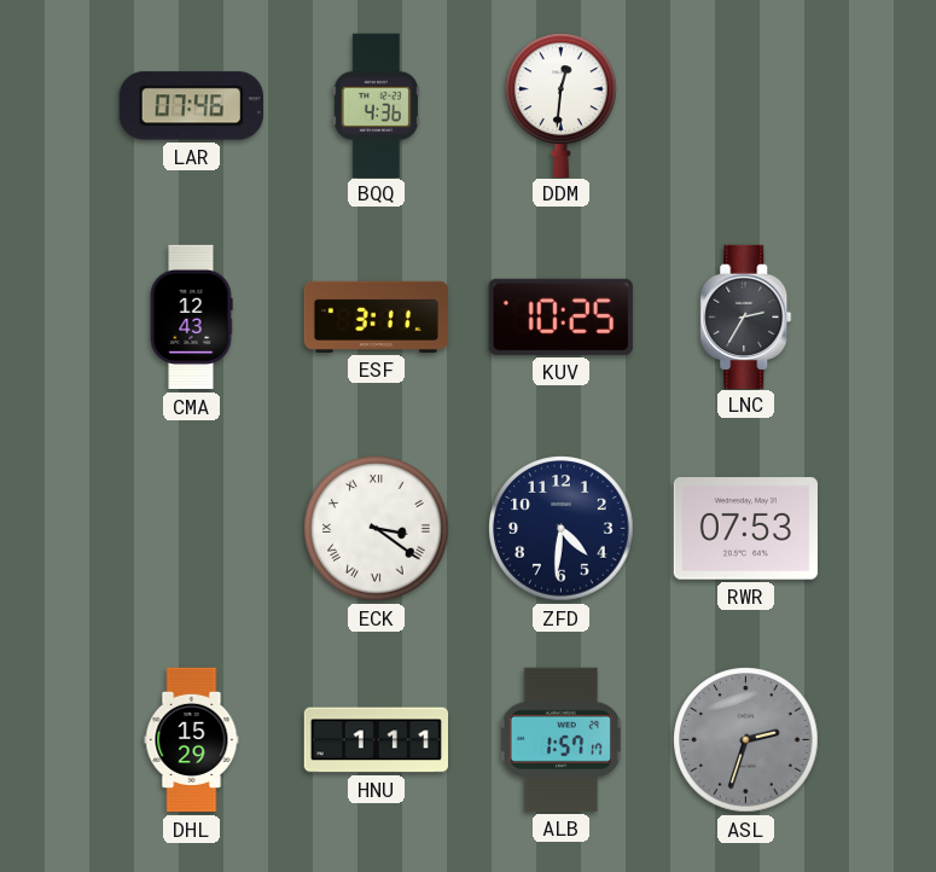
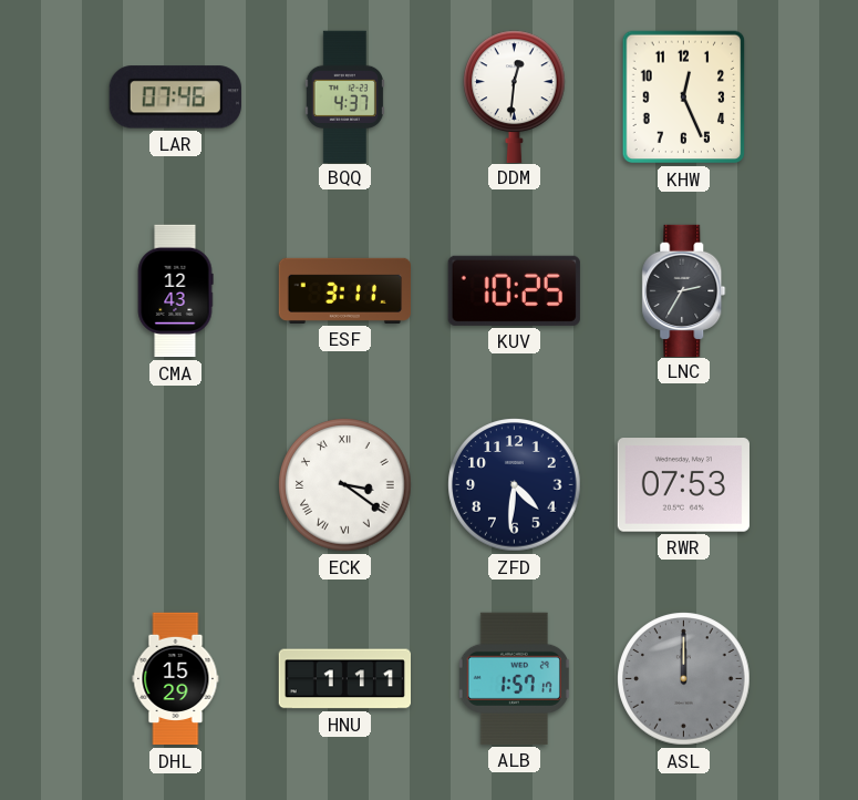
BQQ: 4:36 -> 4:37
KHW: none -> 12:26
ASL: 2:33 -> 12:00
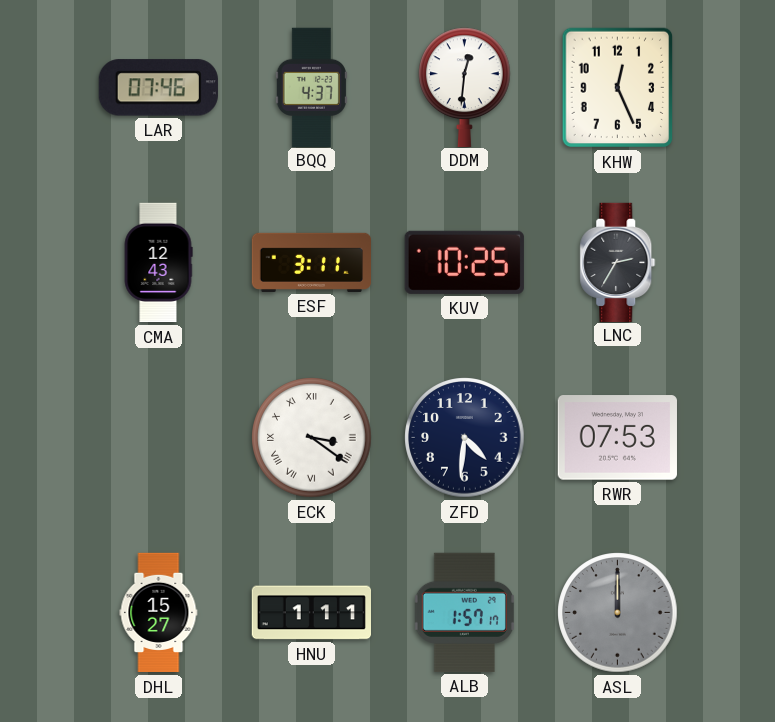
DHL: 15:29 -> 15:27
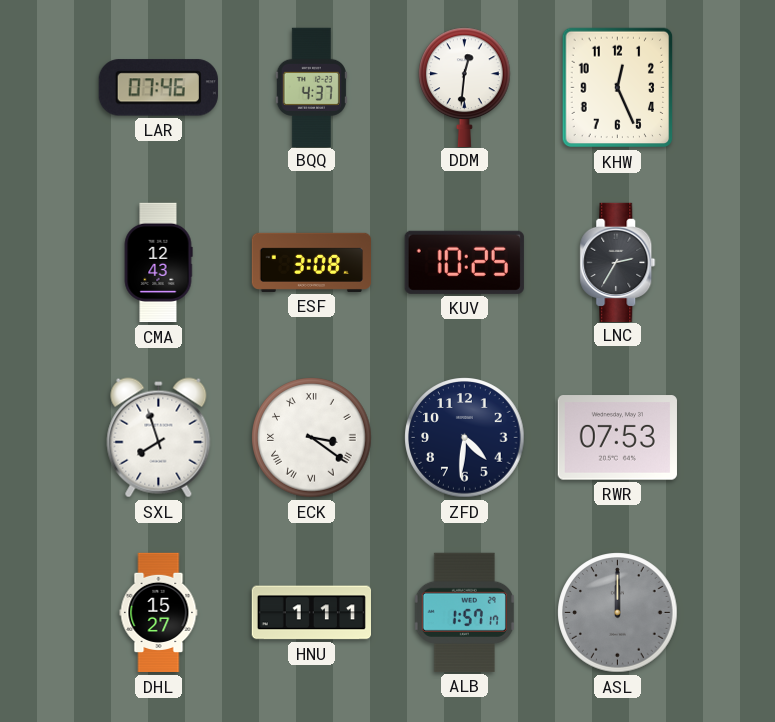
ESF: 3:11 -> 3:08
SXL: none -> 7:57
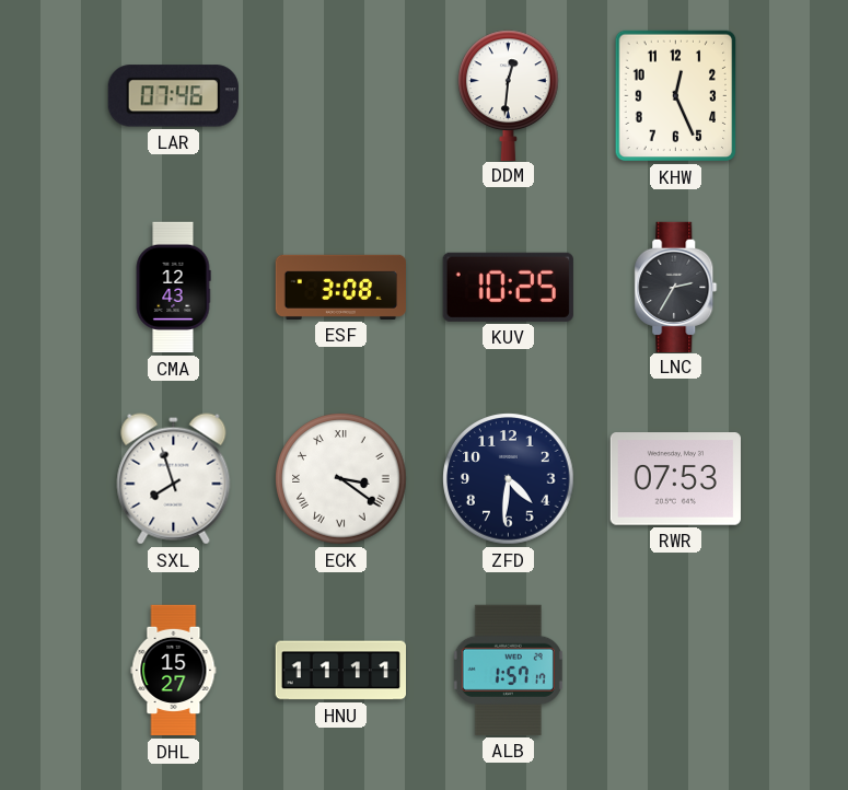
BQQ: 4:37 -> none
HNU: 1:11 -> 11:11
ASL: 12:00 -> none
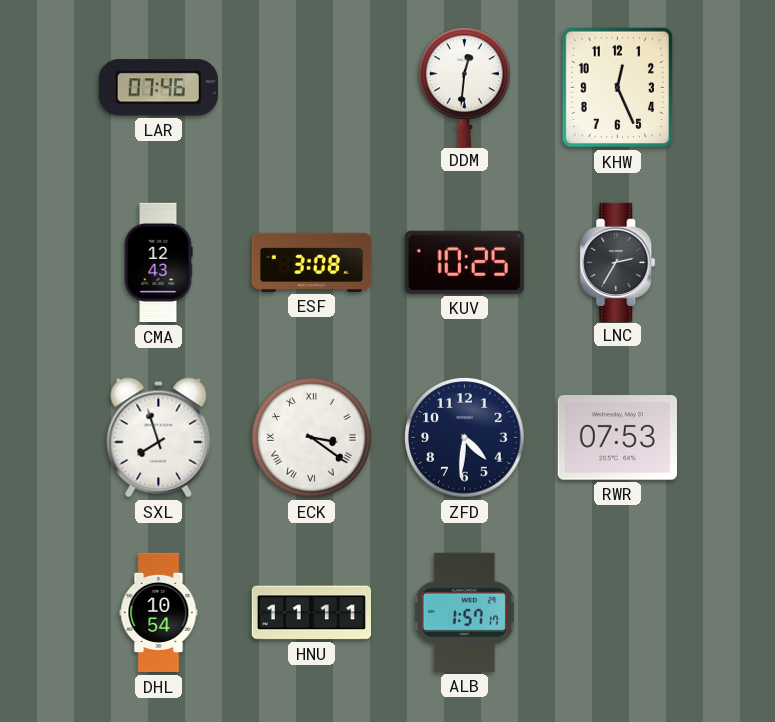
DHL: 15:27 -> 10:54
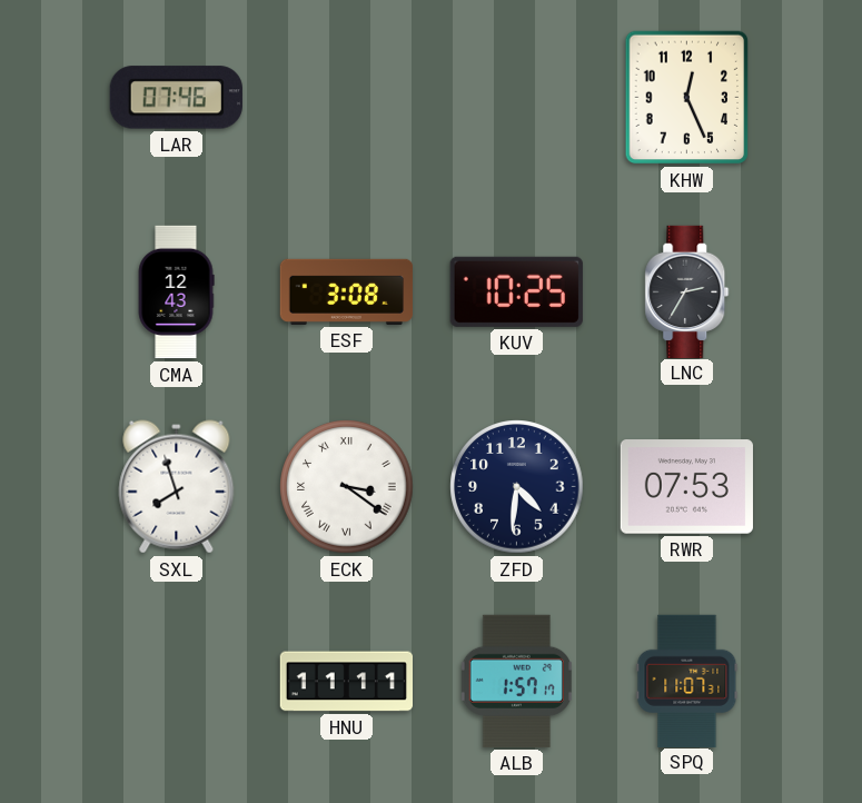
DDM: 12:31 -> none
DHL: 10:54 -> none
SPQ: none -> 11:07
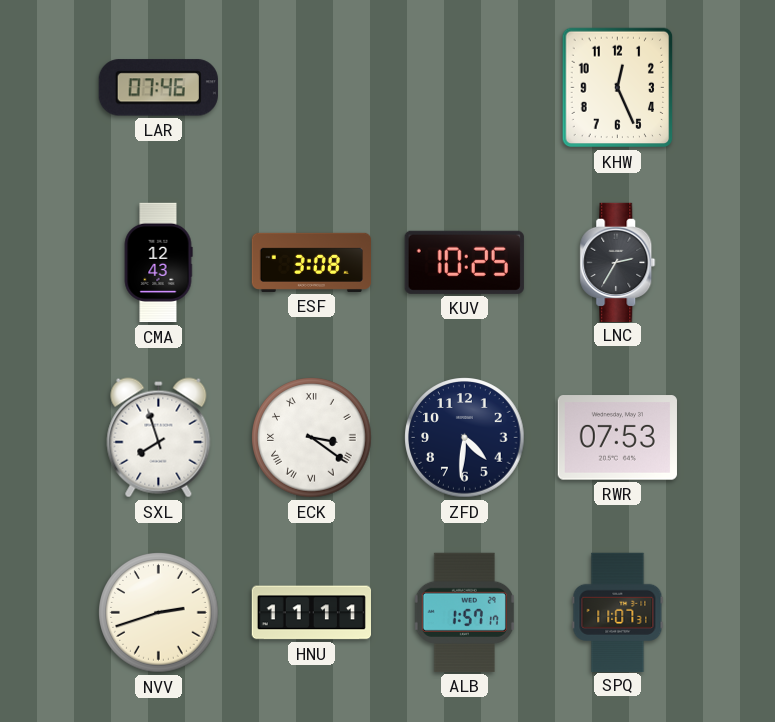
NVV: none -> 2:42
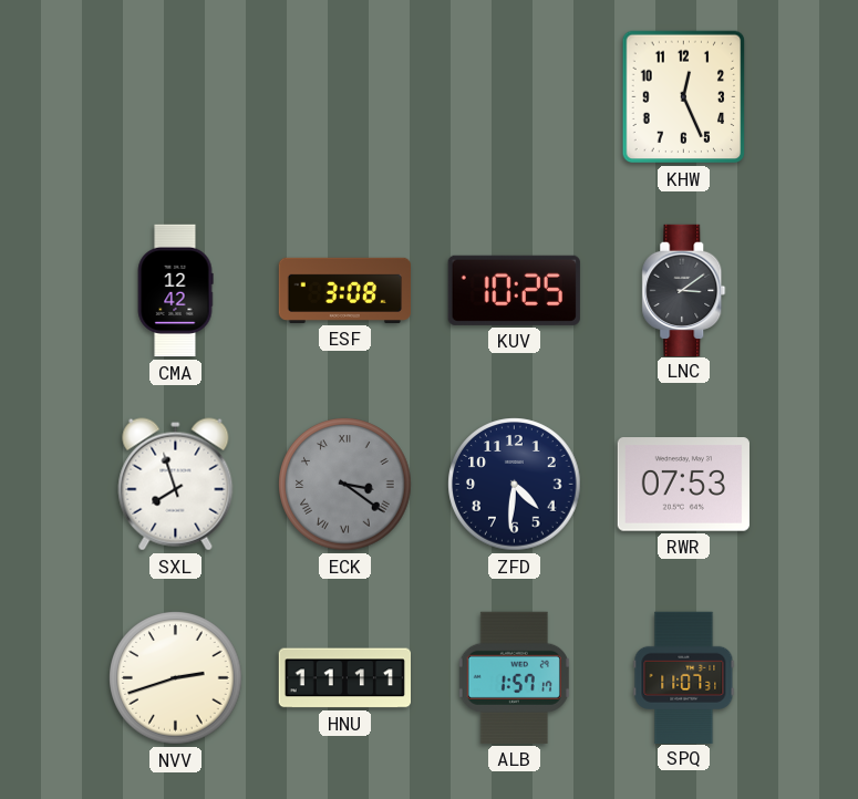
LAR: 07:46 -> none
CMA: 12:43 -> 12:42
LNC: 2:35 -> 3:09
ECK dial: white -> grey
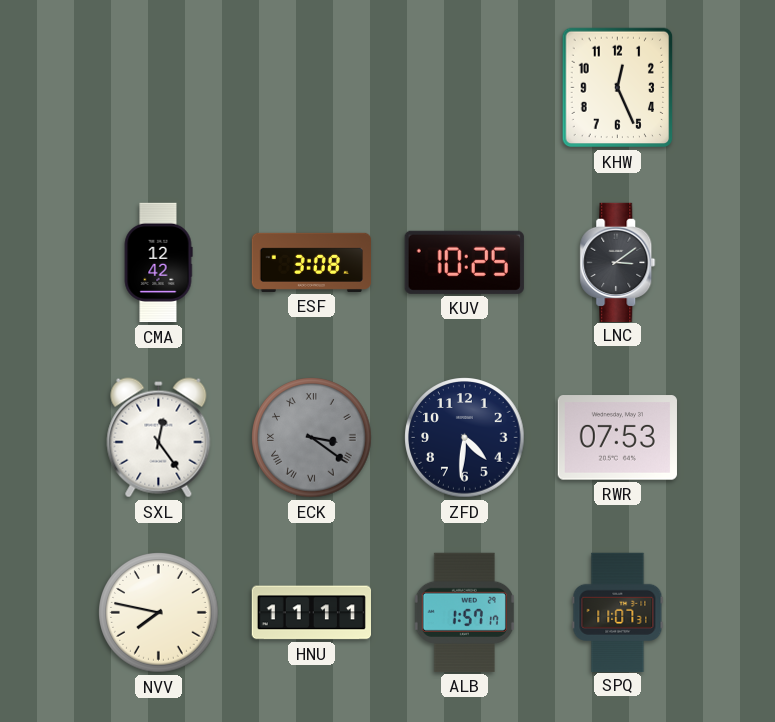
SXL: 7:57 -> 12:24
NVV: 2:42 -> 7:47
